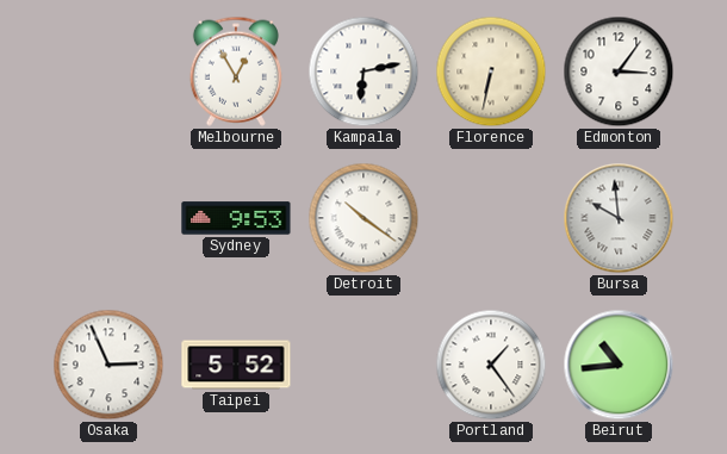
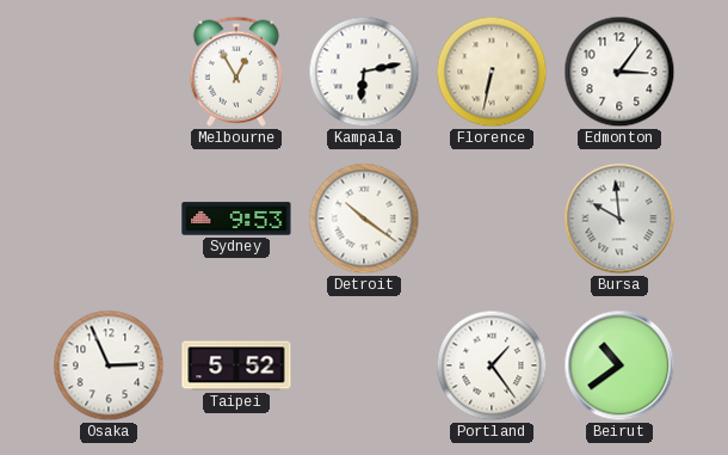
Beirut: 10:44 -> 10:39
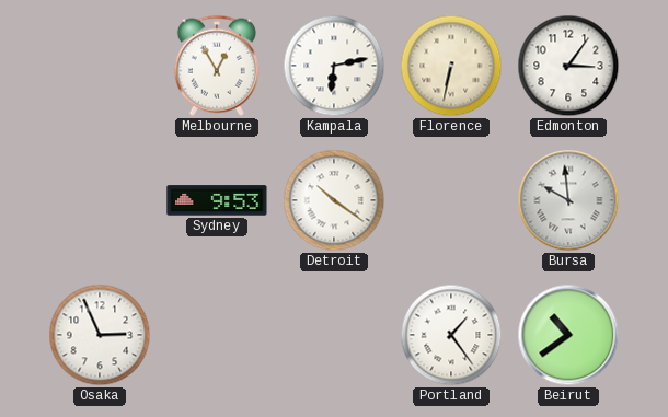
Taipei: 5:52 -> none
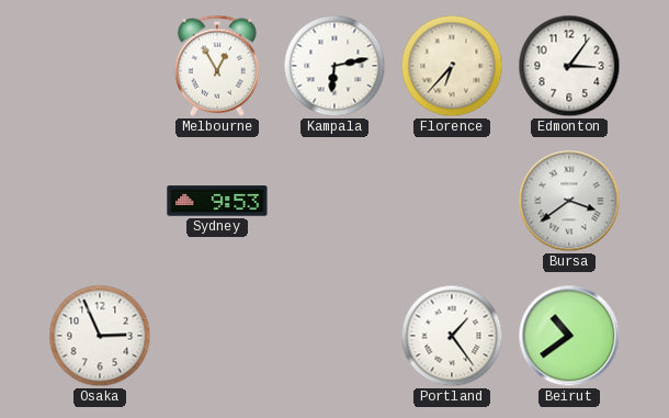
Florence: 6:32 -> 6:37
Detroit: 10:21 -> none
Bursa: 9:59 -> 3:39
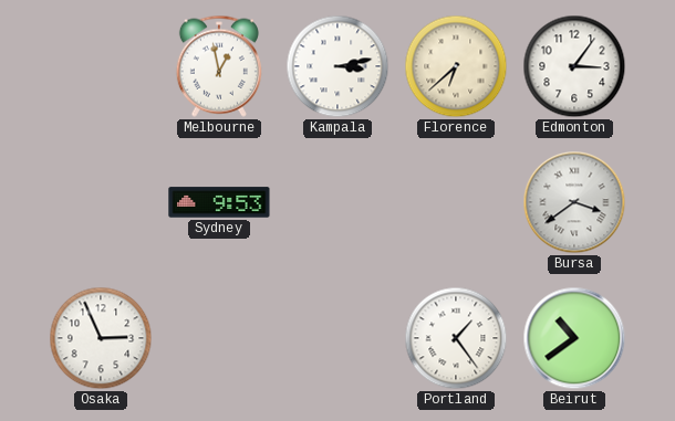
Melbourne: 12:55 -> 12:58
Kampala: 6:13 -> 3:13
Florence: 6:37 -> 6:38
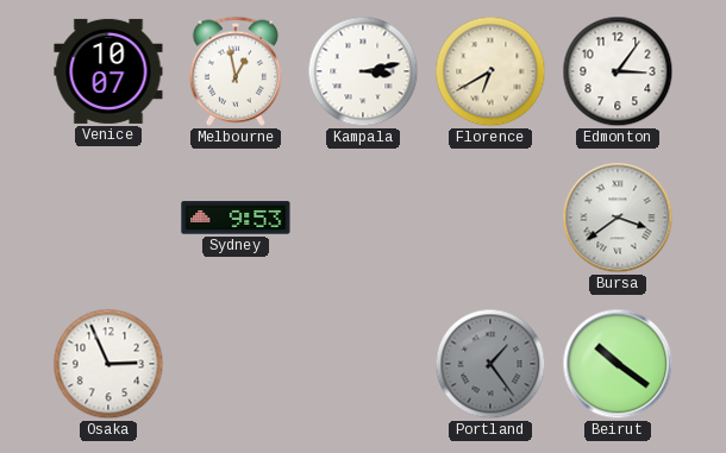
Venice: none -> 10:07
Florence: 6:38 -> 6:40
Portland dial: white -> grey
Beirut: 10:39 -> 10:21
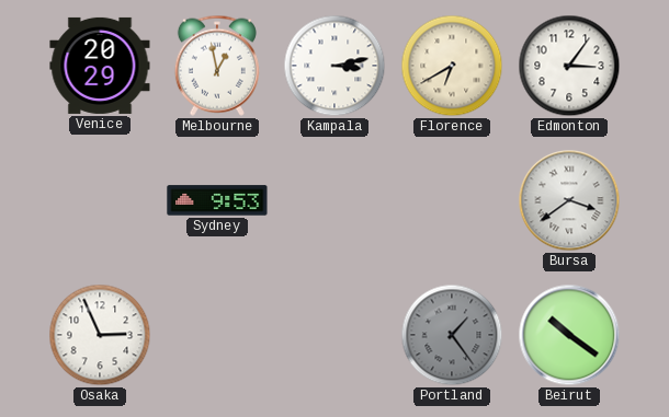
Venice: 10:07 -> 20:29
